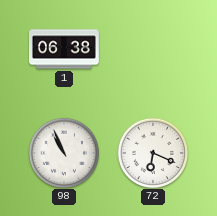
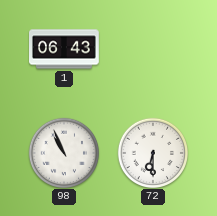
1: 06:38 -> 06:43
72: 6:19 -> 6:30
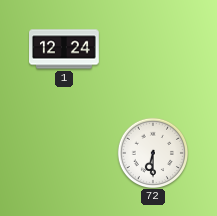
1: 06:43 -> 12:24
98: 10:56 -> none
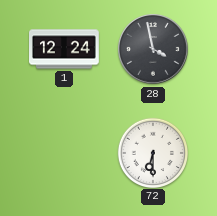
28: none -> 3:58
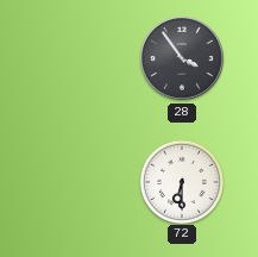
1: 12:24 -> none
28: 3:58 -> 3:54
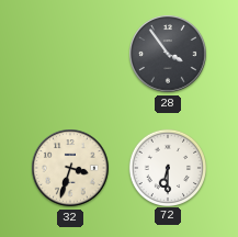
32: none -> 3:33
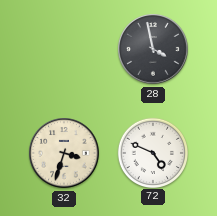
28: 3:54 -> 3:58
72: 6:30 -> 4:49
